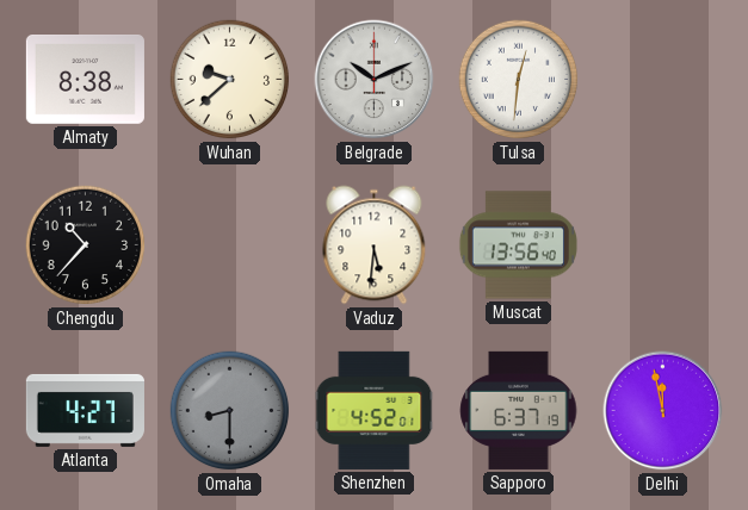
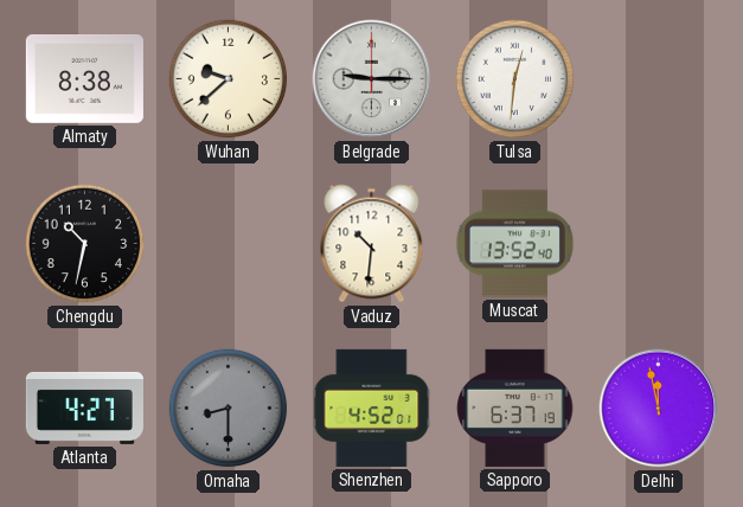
Belgrade: 10:11 -> 9:15
Chengdu: 10:37 -> 10:32
Vaduz: 5:31 -> 10:31
Muscat: 13:56 -> 13:52
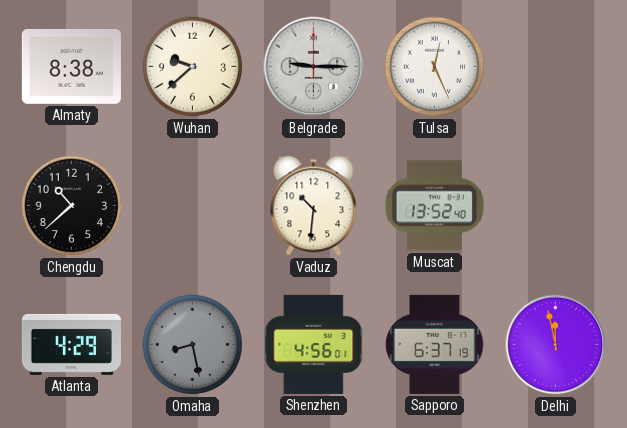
Tulsa: 12:31 -> 12:26
Chengdu: 10:32 -> 10:38
Atlanta: 4:27 -> 4:29
Omaha: 8:30 -> 8:28
Shenzhen: 4:52 -> 4:56
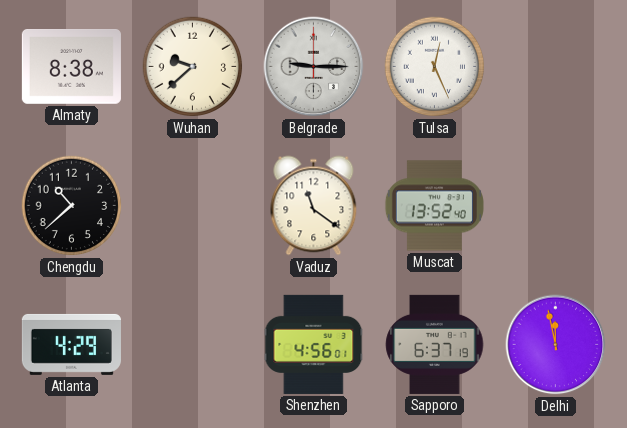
Vaduz: 10:31 -> 11:21
Omaha: 8:28 -> none
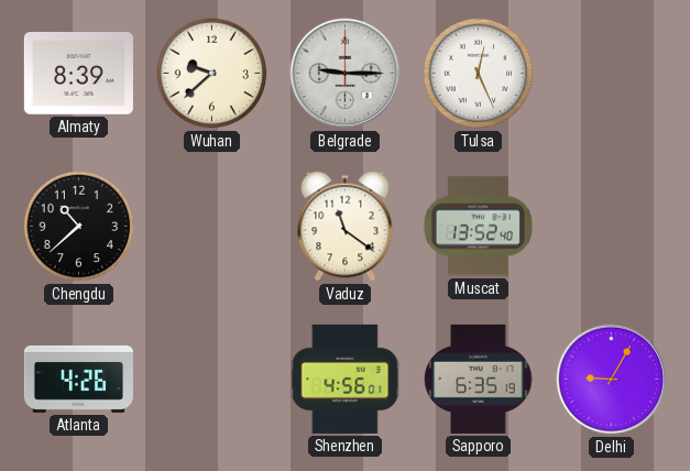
Almaty: 8:38 -> 8:39
Atlanta: 4:29 -> 4:26
Sapporo: 6:37 -> 6:35
Delhi: 11:58 -> 9:05
